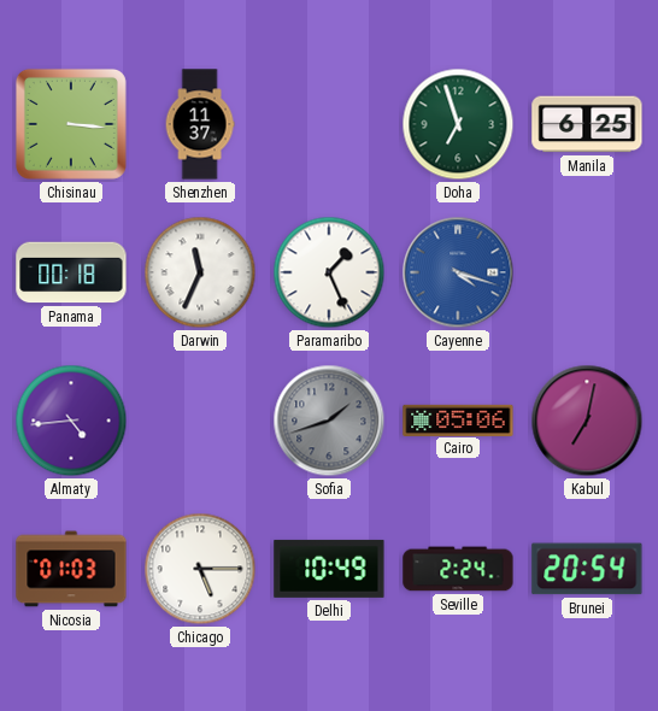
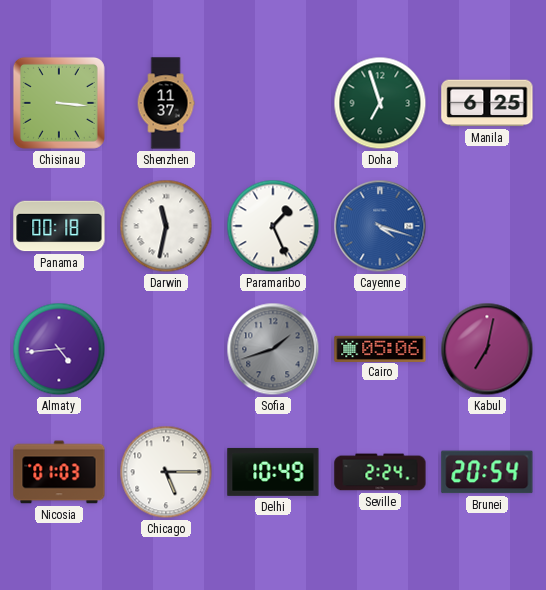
Darwin: 11:34 -> 11:32
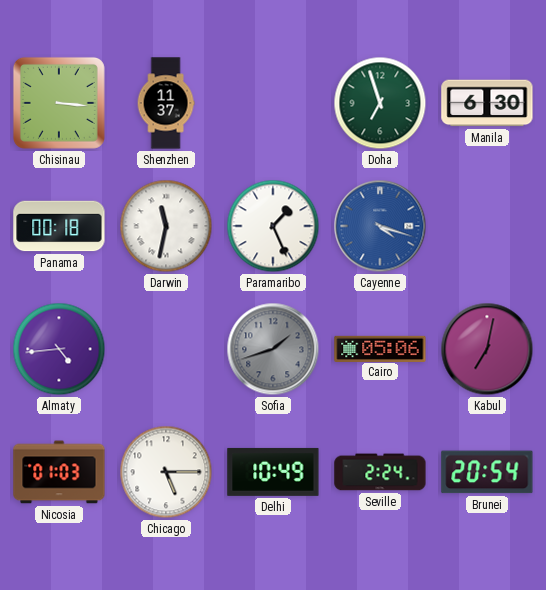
Manila: 6:25 -> 6:30
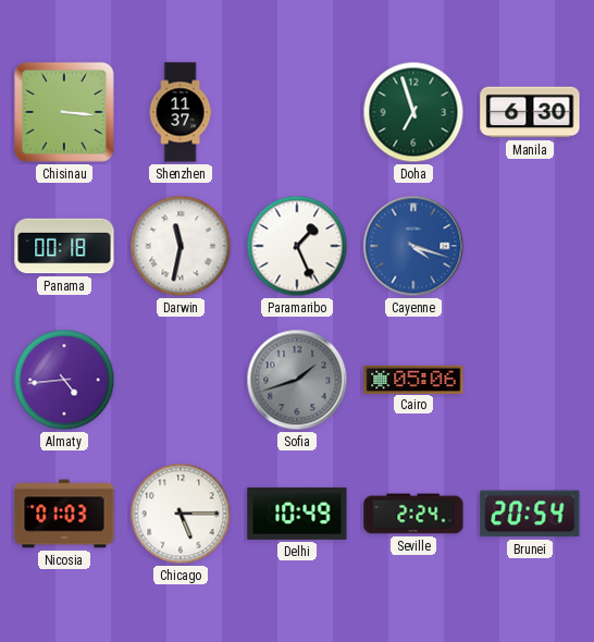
Kabul: 7:02 -> none
